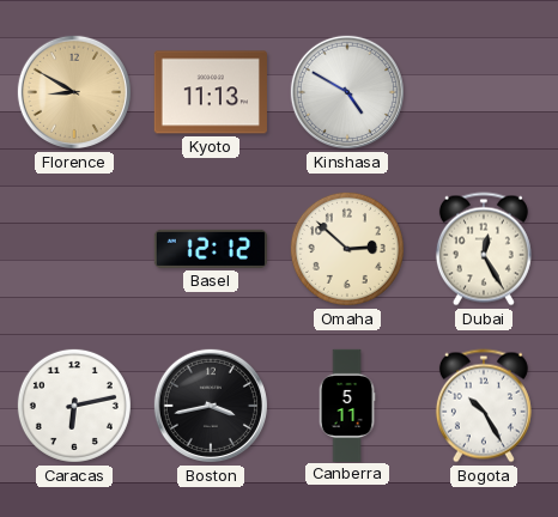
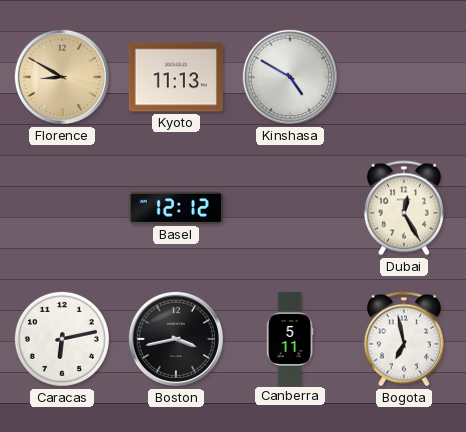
Omaha: 2:52 -> none
Bogota: 10:25 -> 6:58
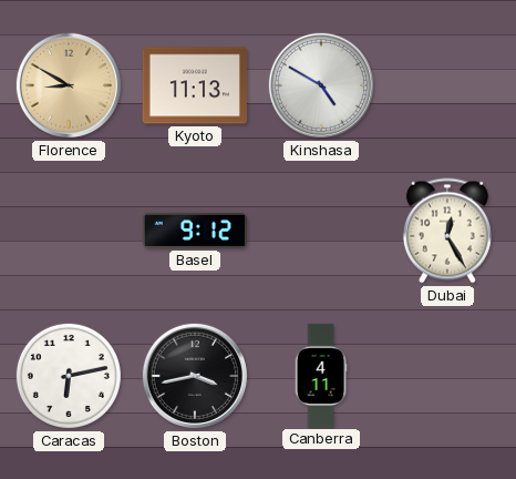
Basel: 12:12 -> 9:12
Canberra: 5:11 -> 4:11
Bogota: 6:58 -> none
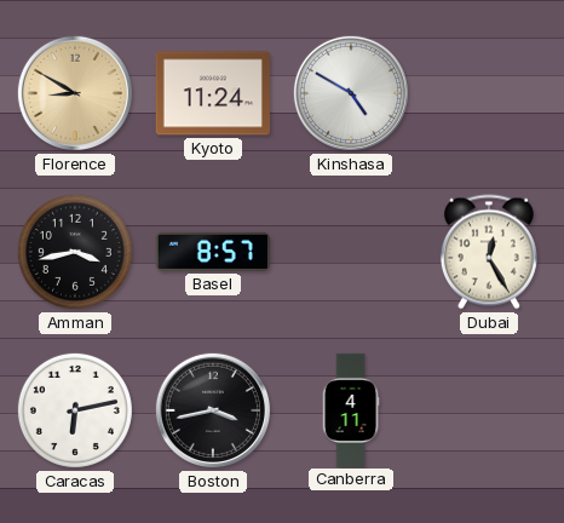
Kyoto: 11:13 -> 11:24
Amman: none -> 3:43
Basel: 9:12 -> 8:57
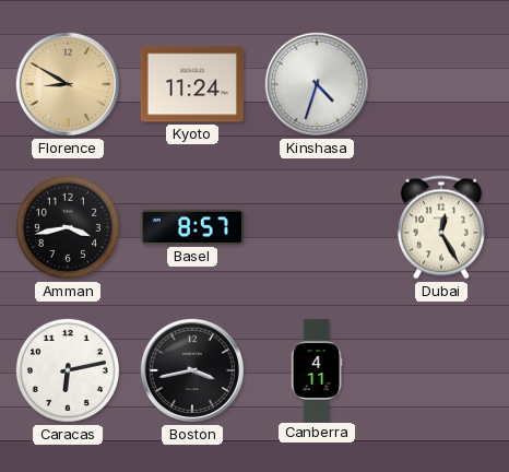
Kinshasa: 4:50 -> 4:33
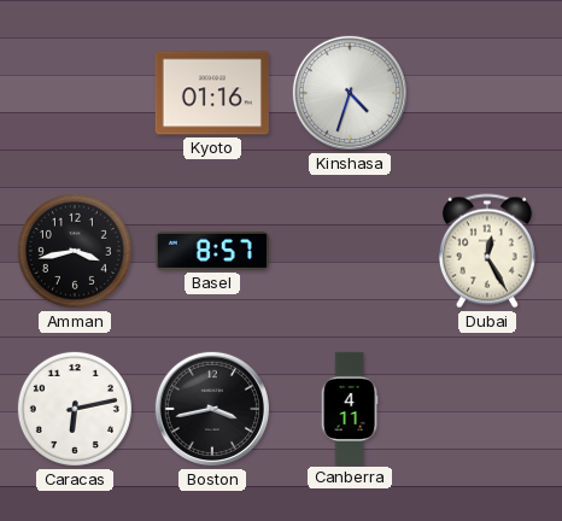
Florence: 8:50 -> none
Kyoto: 11:24 -> 01:16
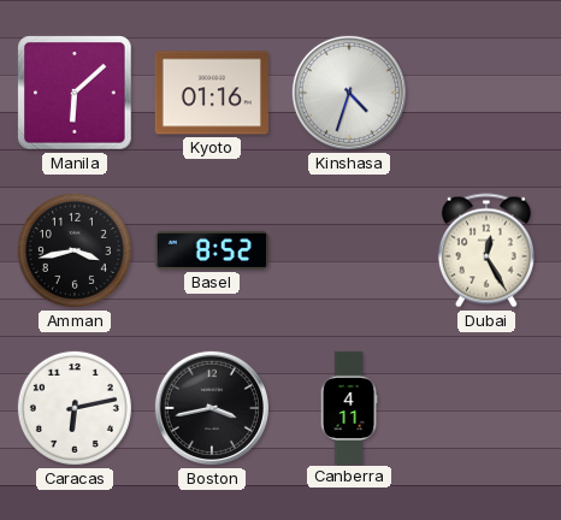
Manila: none -> 6:08
Basel: 8:57 -> 8:52
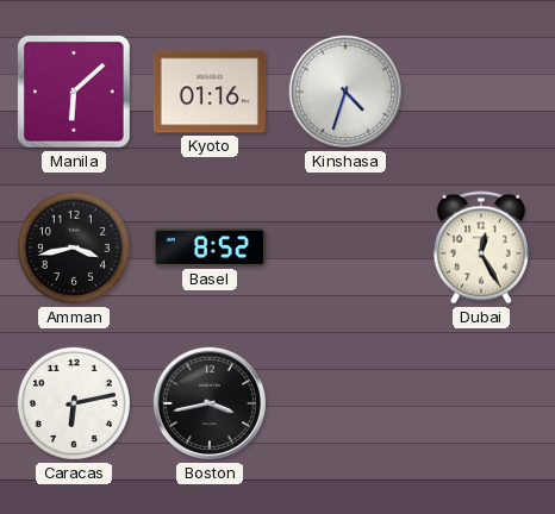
Canberra: 4:11 -> none
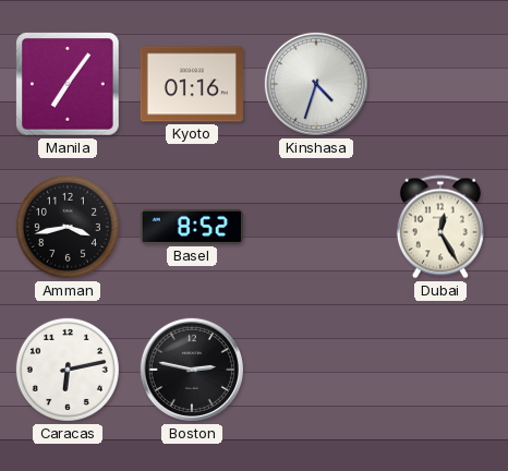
Manila: 6:08 -> 7:06
Boston: 3:43 -> 2:47
